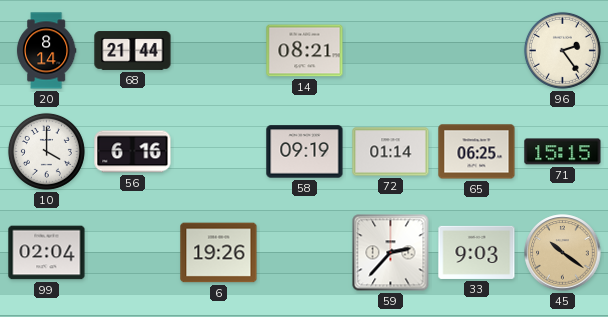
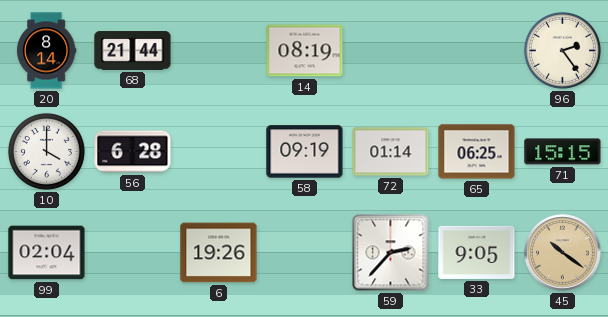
14: 08:21 -> 08:19
56: 6:16 -> 6:28
33: 9:03 -> 9:05
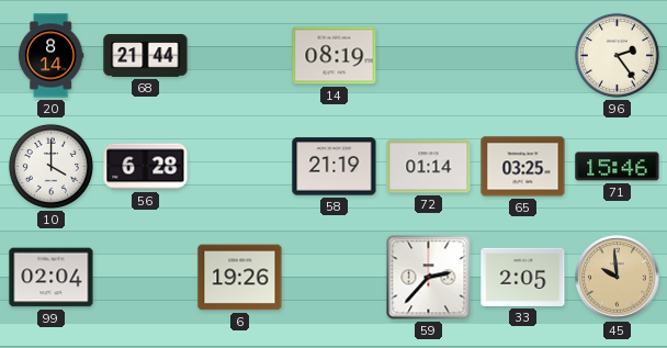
58: 09:19 -> 21:19
65: 06:25 -> 03:25
71: 15:15 -> 15:46
33: 9:05 -> 2:05
45: 10:21 -> 9:59
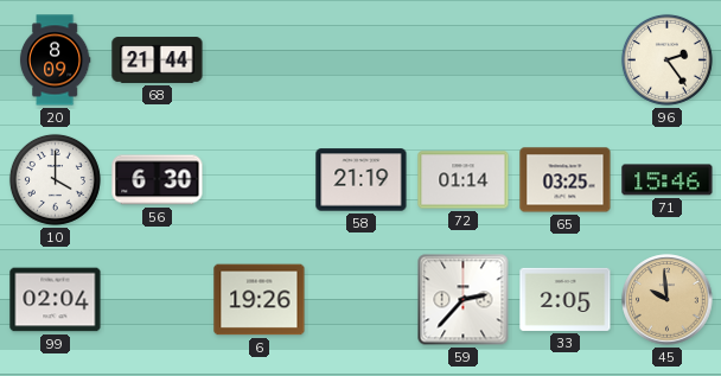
20: 8:14 -> 8:09
14: 08:19 -> none
56: 6:28 -> 6:30
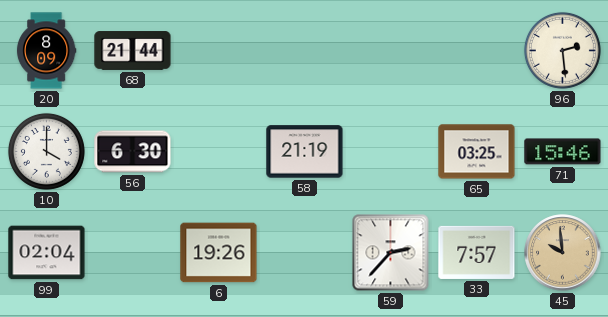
96: 2:24 -> 2:29
72: 01:14 -> none
33: 2:05 -> 7:57
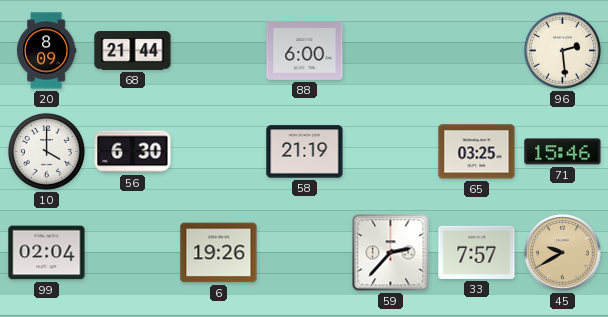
88: none -> 6:00
45: 9:59 -> 9:40
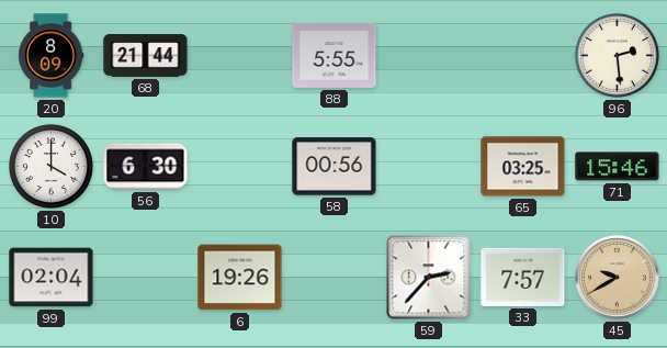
88: 6:00 -> 5:55
58: 21:19 -> 00:56
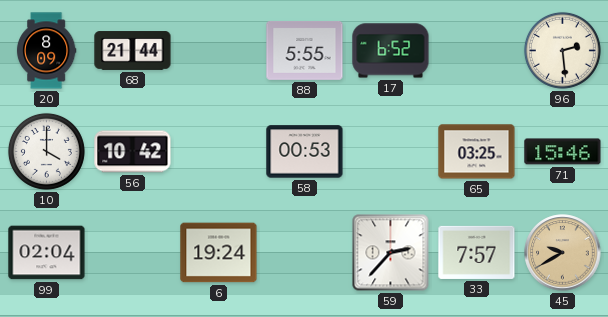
17: none -> 6:52
56: 6:30 -> 10:42
58: 00:56 -> 00:53
6: 19:26 -> 19:24
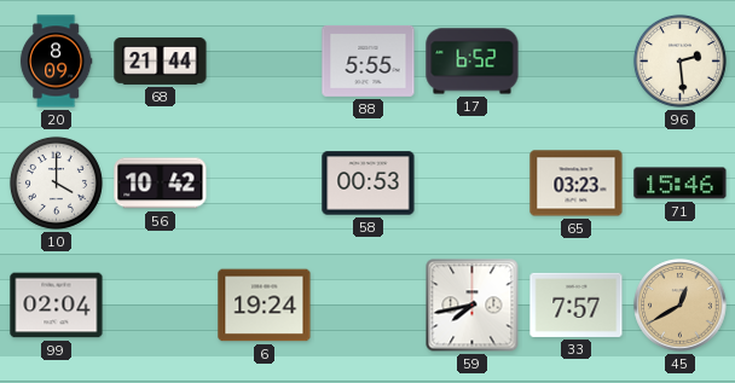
65: 03:25 -> 03:23
59: 2:37 -> 7:43
45: 9:40 -> 12:40
